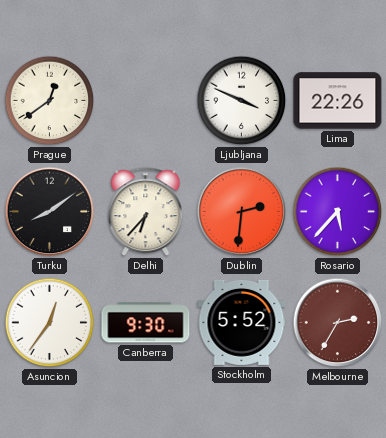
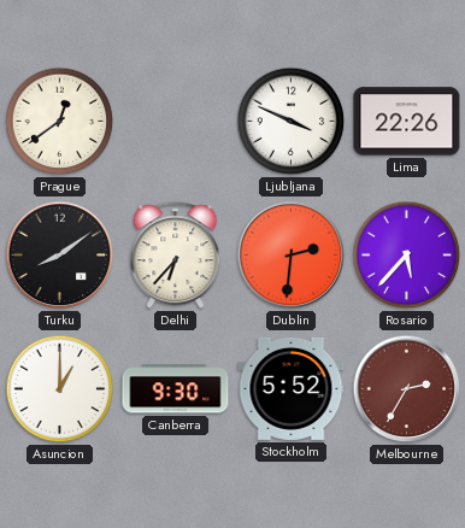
Asuncion: 12:36 -> 1:00
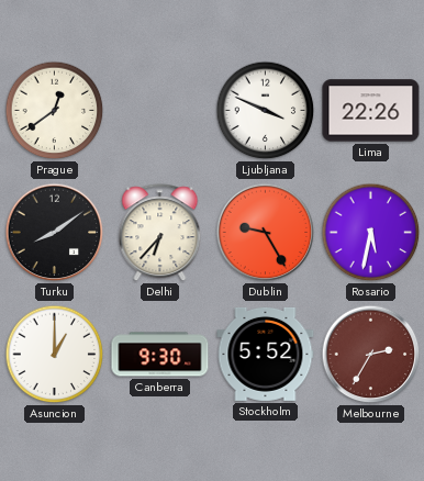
Dublin: 2:31 -> 9:25
Rosario: 5:37 -> 5:32
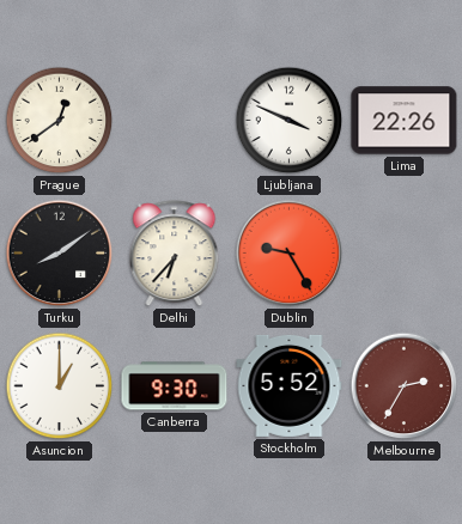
Rosario: 5:32 -> none
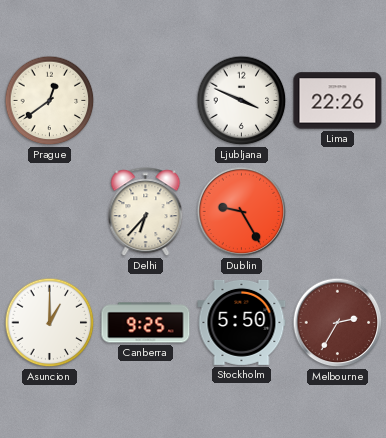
Turku: 8:09 -> none
Canberra: 9:30 -> 9:25
Stockholm: 5:52 -> 5:50
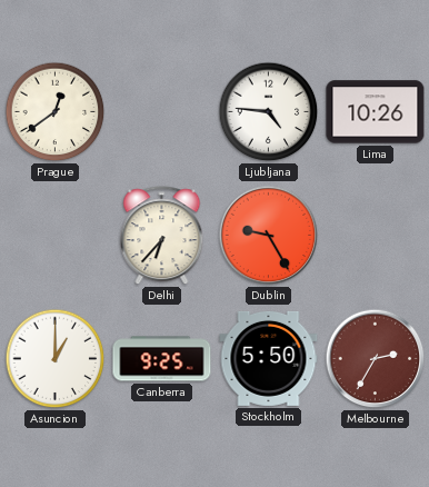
Ljubljana: 3:49 -> 4:46
Lima: 22:26 -> 10:26
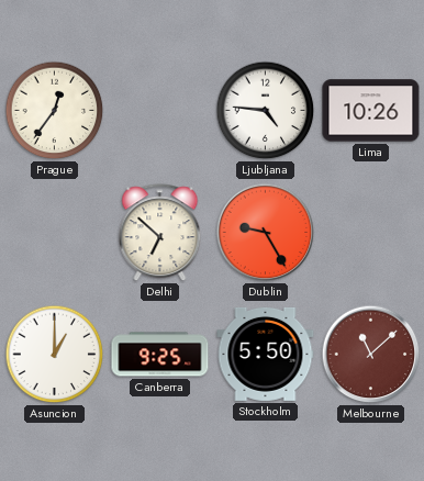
Prague: 12:39 -> 12:36
Delhi: 6:37 -> 6:52
Melbourne: 2:35 -> 11:08
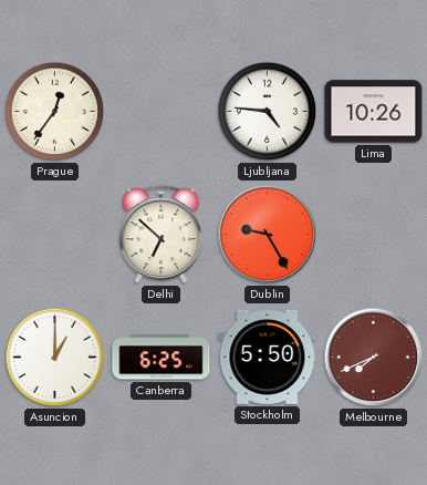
Canberra: 9:25 -> 6:25
Melbourne: 11:08 -> 7:41
